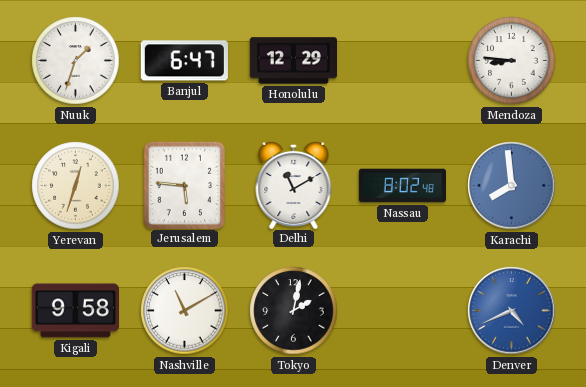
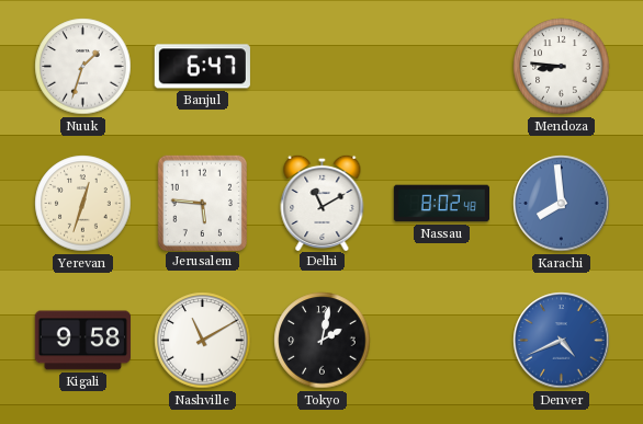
Honolulu: 12:29 -> none
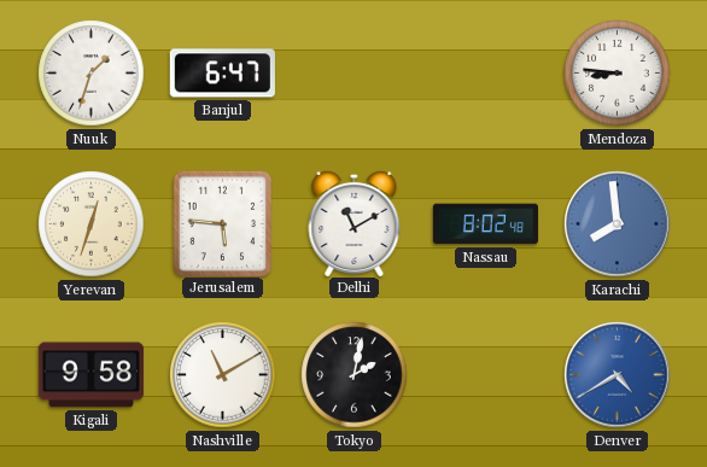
Denver: 4:41 -> 4:40
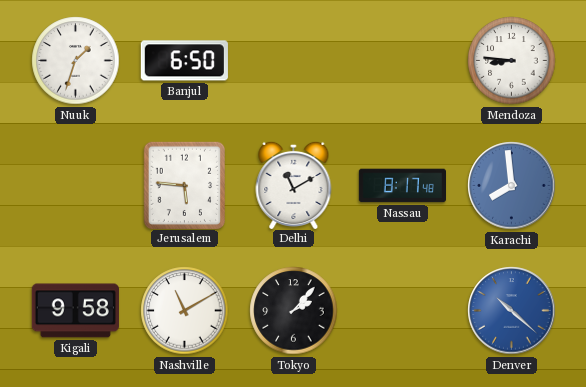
Banjul: 6:47 -> 6:50
Yerevan: 12:33 -> none
Nassau: 8:02 -> 8:17
Tokyo: 2:02 -> 2:07
Denver: 4:40 -> 10:22
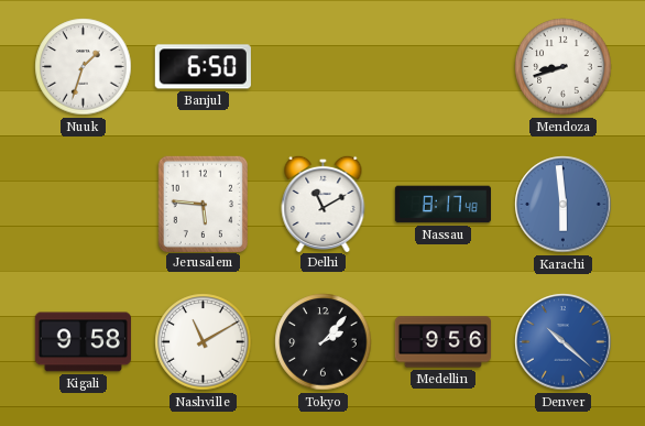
Mendoza: 8:46 -> 8:42
Karachi: 7:59 -> 5:59
Medellin: none -> 9:56
